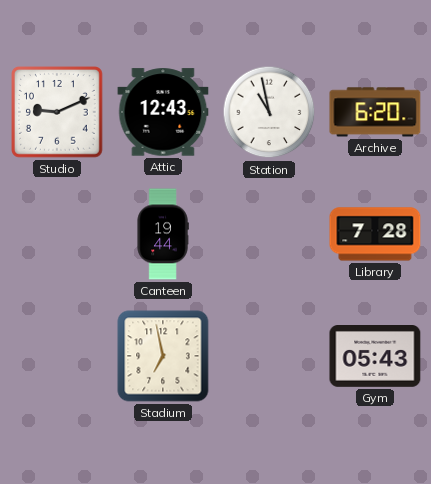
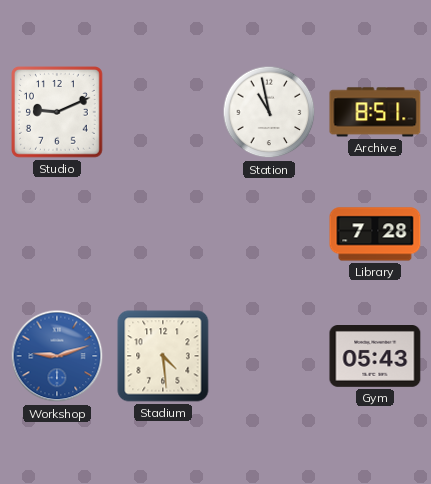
Attic: 12:43 -> none
Archive: 6:20 -> 8:51
Canteen: 19:44 -> none
Workshop: none -> 9:12
Stadium: 6:58 -> 4:29
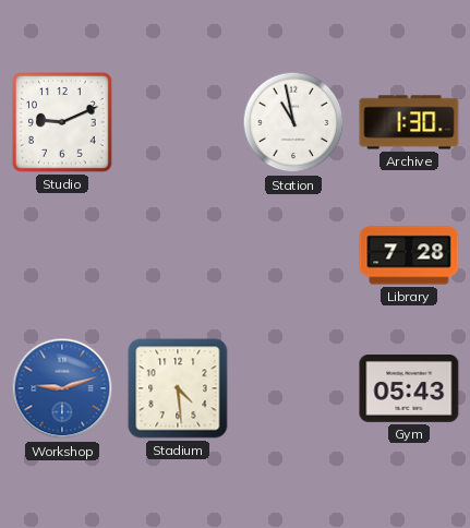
Archive: 8:51 -> 1:30
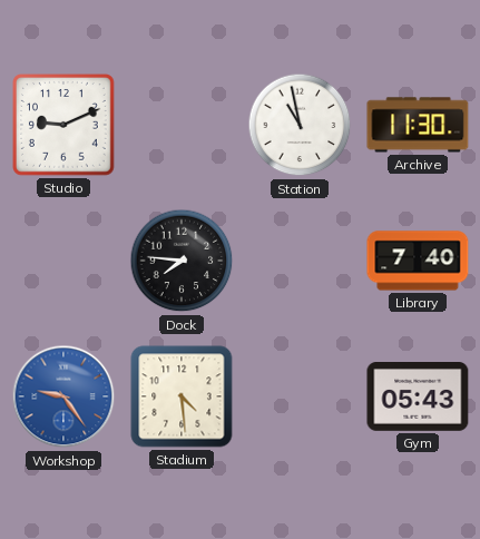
Archive: 1:30 -> 11:30
Dock: none -> 7:46
Library: 7:28 -> 7:40
Workshop: 9:12 -> 9:24
